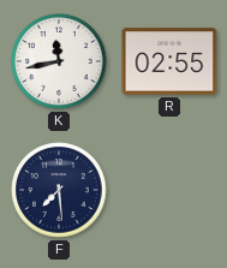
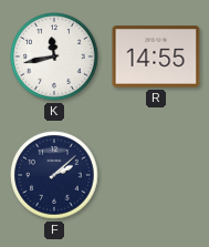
R: 02:55 -> 14:55
F: 7:29 -> 2:08
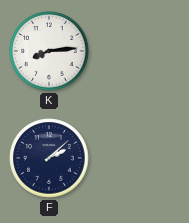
K: 11:43 -> 8:14
R: 14:55 -> none
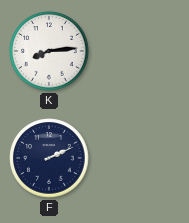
F: 2:08 -> 2:11
